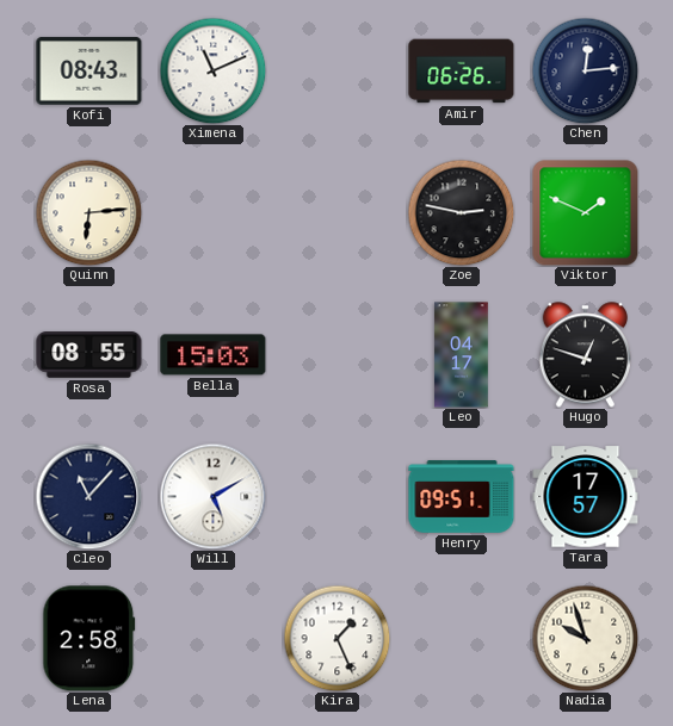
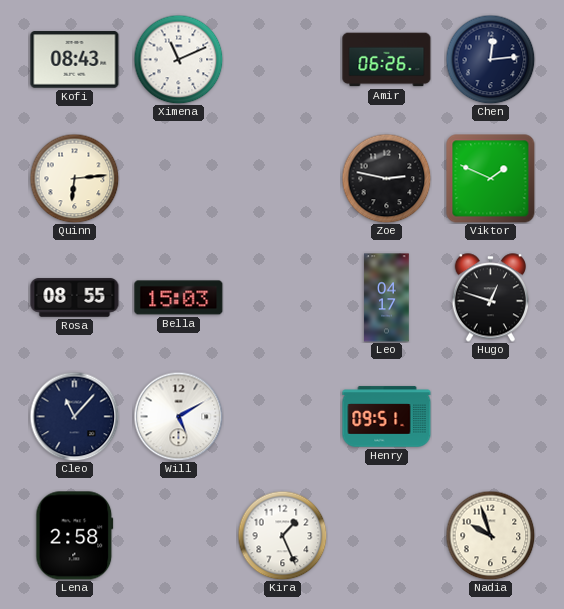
Tara: 17:57 -> none
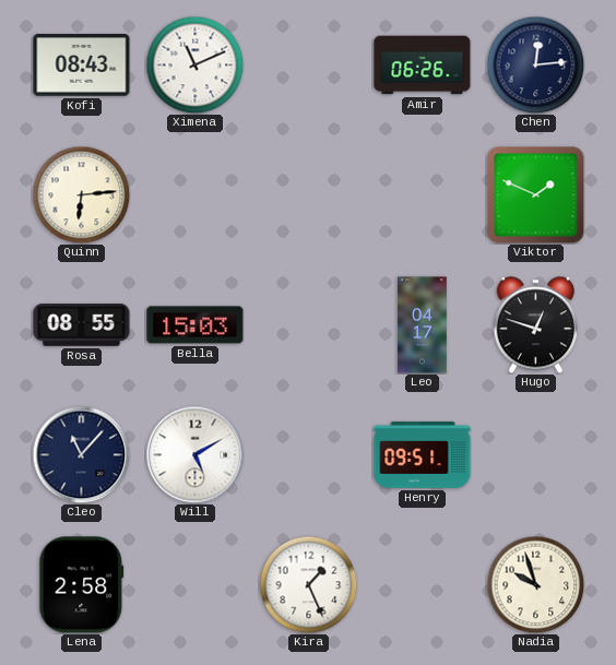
Zoe: 2:47 -> none
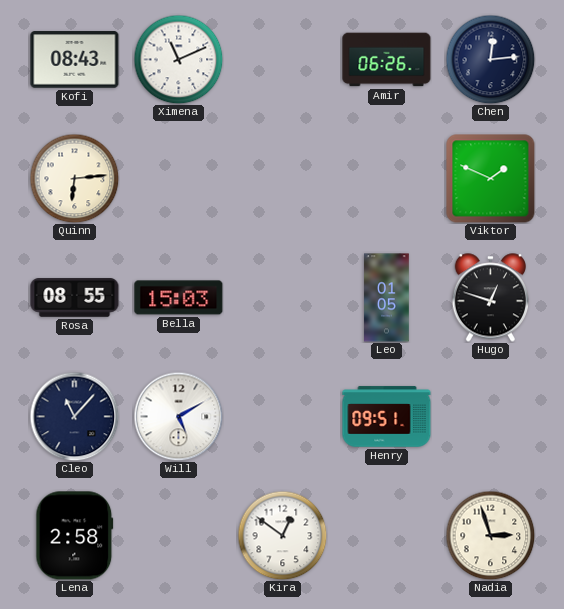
Leo: 04:17 -> 01:05
Kira: 1:26 -> 12:51
Nadia: 9:57 -> 2:57
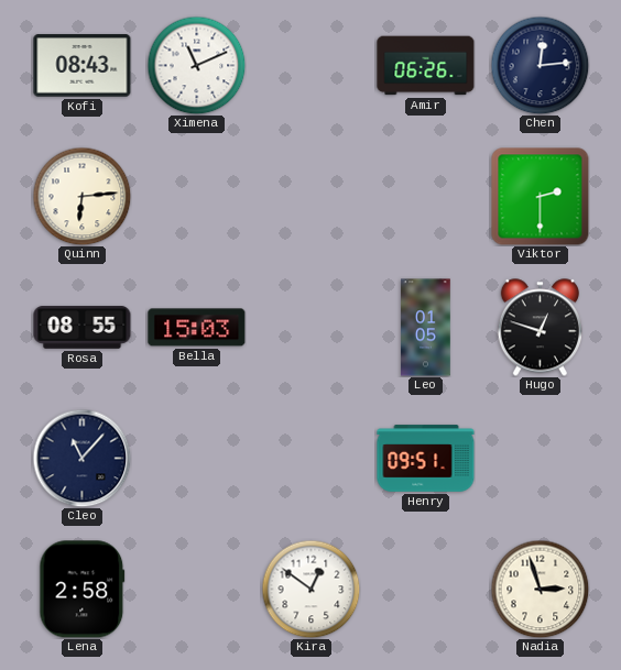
Viktor: 1:49 -> 2:30
Will: 5:10 -> none
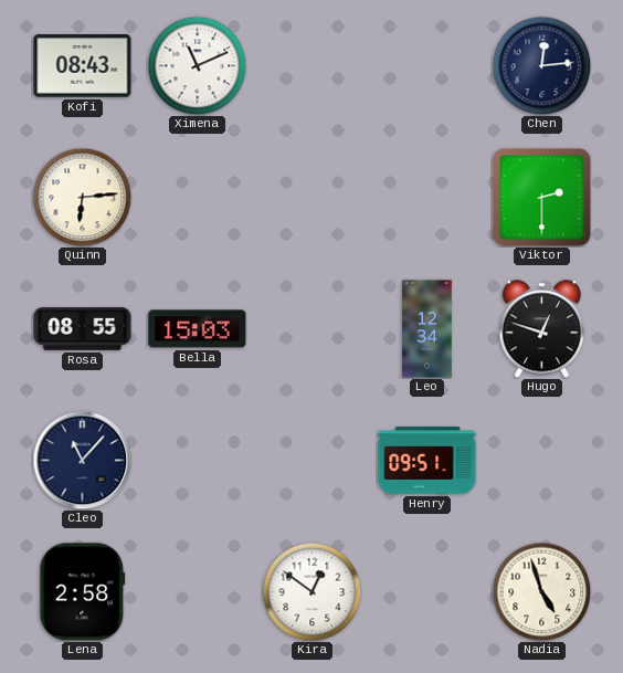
Amir: 06:26 -> none
Leo: 01:05 -> 12:34
Nadia: 2:57 -> 4:57
